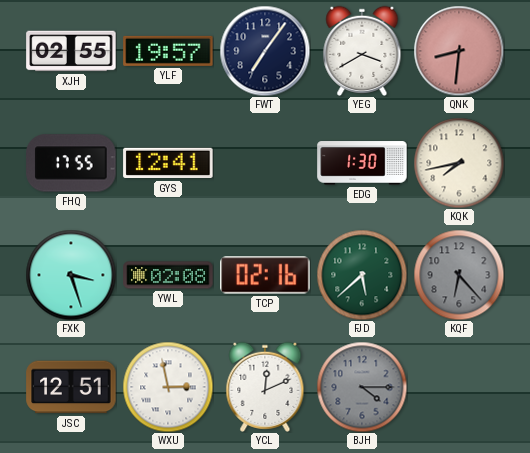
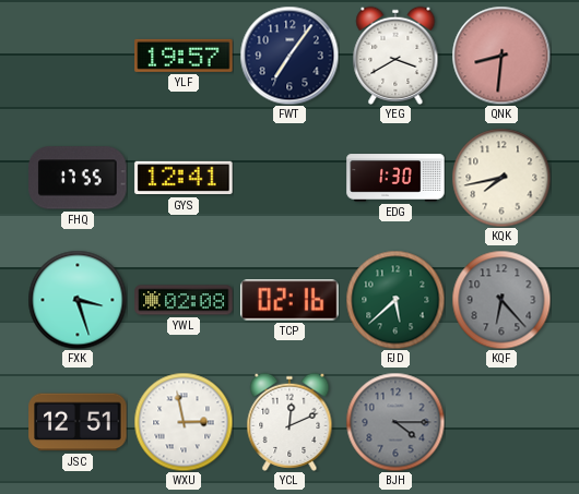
XJH: 02:55 -> none
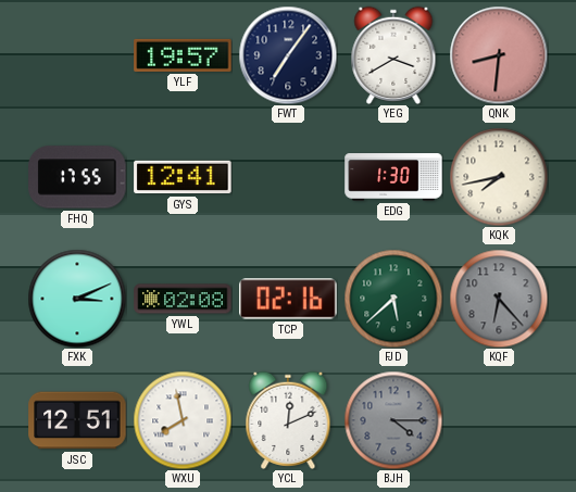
FXK: 3:27 -> 3:11
WXU: 2:58 -> 7:58
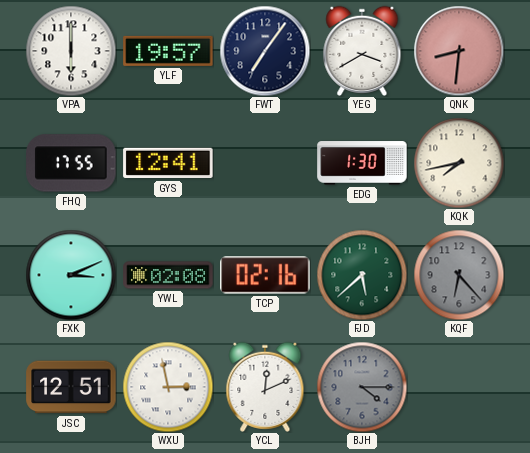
VPA: none -> 6:00
WXU: 7:58 -> 2:58
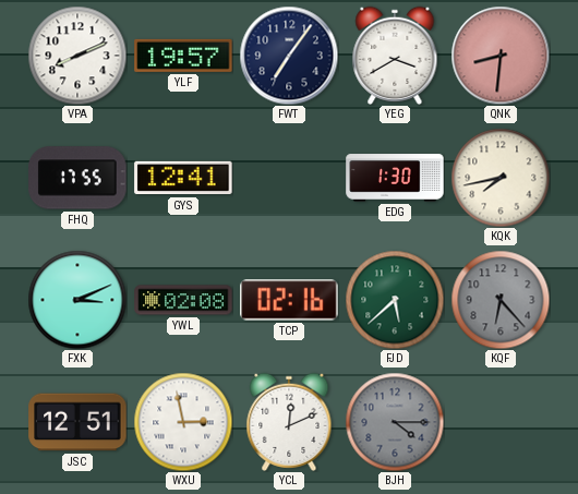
VPA: 6:00 -> 8:11
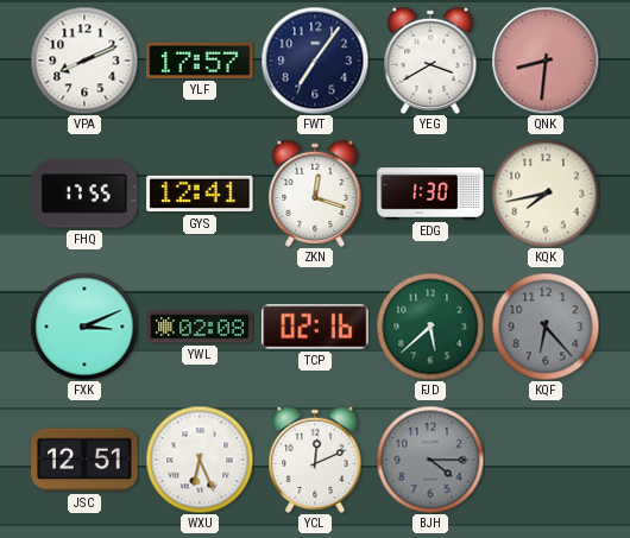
YLF: 19:57 -> 17:57
ZKN: none -> 12:18
WXU: 2:58 -> 6:26
